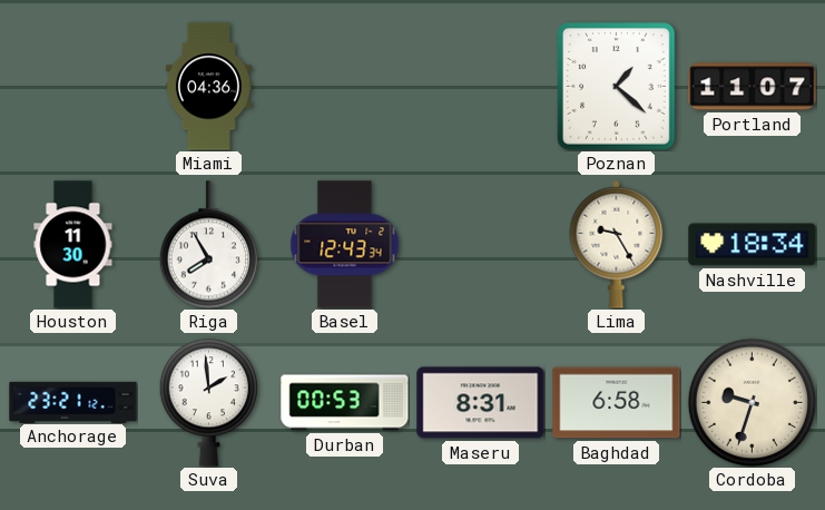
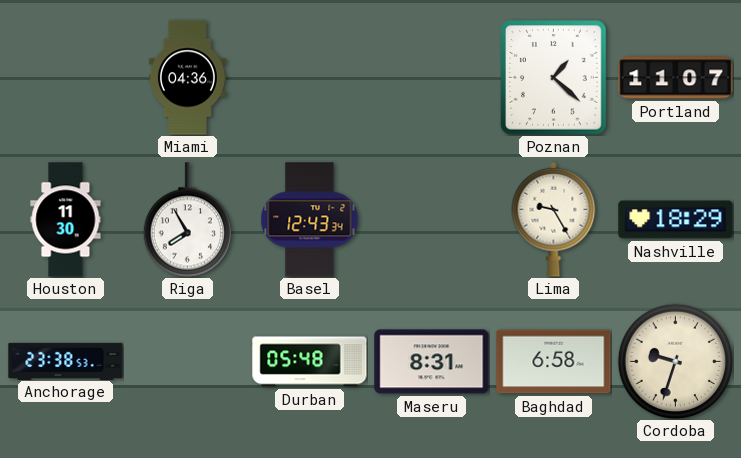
Nashville: 18:34 -> 18:29
Anchorage: 23:21 -> 23:38
Suva: 1:59 -> none
Durban: 00:53 -> 05:48
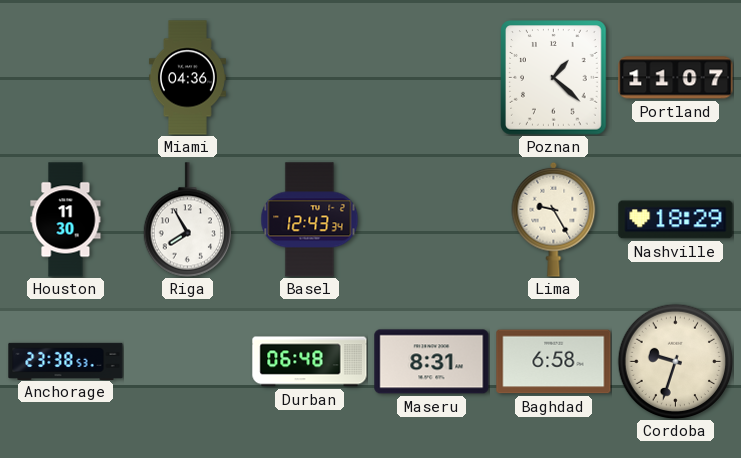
Durban: 05:48 -> 06:48
